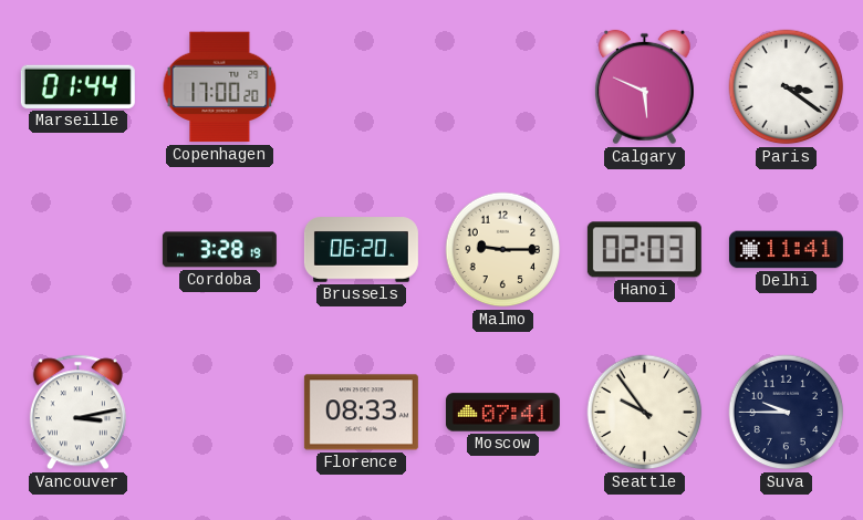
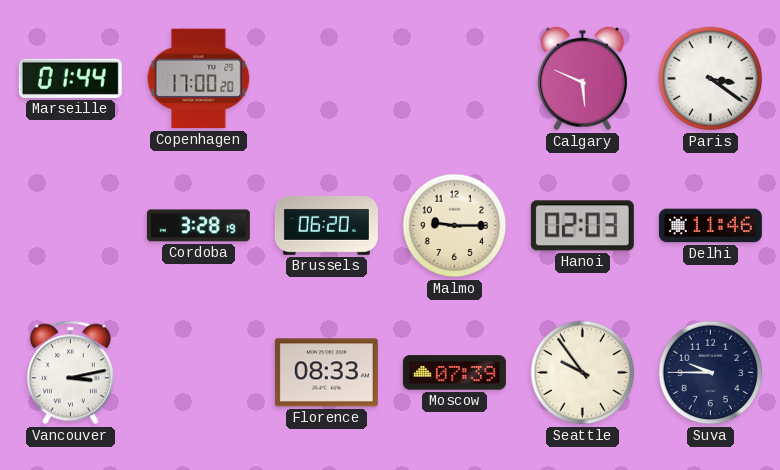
Delhi: 11:41 -> 11:46
Moscow: 07:41 -> 07:39
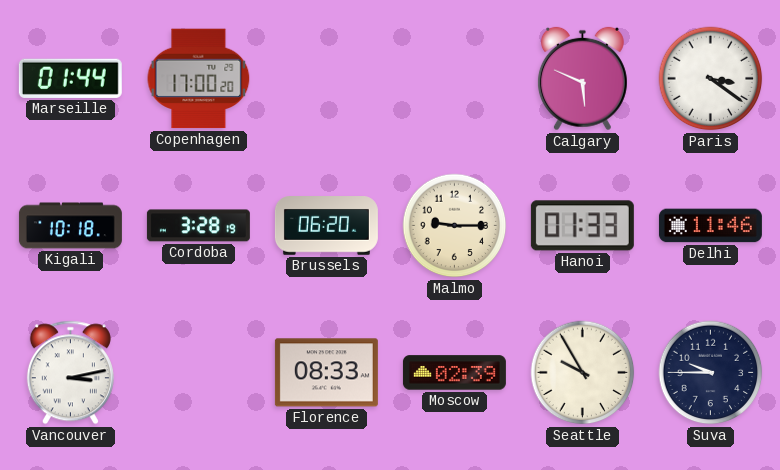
Kigali: none -> 10:18
Hanoi: 02:03 -> 01:33
Moscow: 07:39 -> 02:39
Seattle: 9:54 -> 9:55
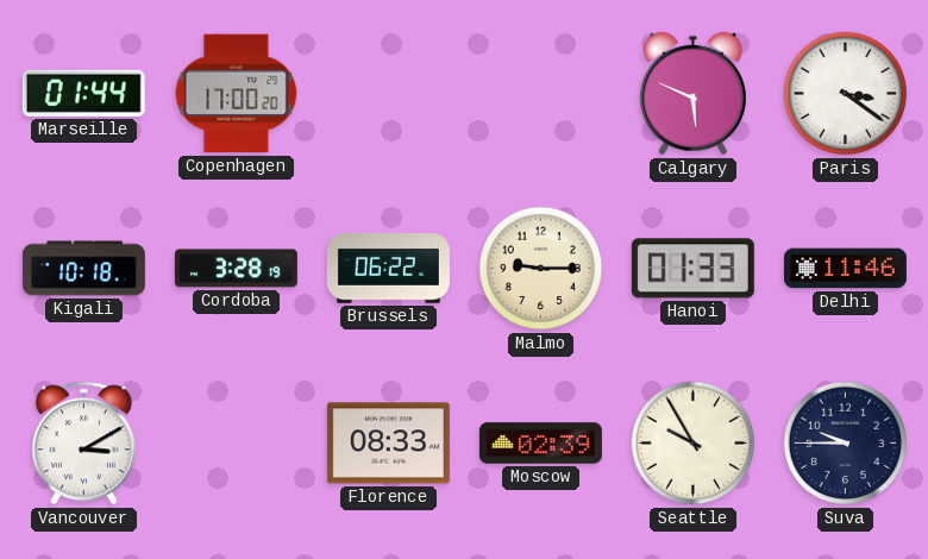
Brussels: 06:20 -> 06:22
Vancouver: 3:13 -> 3:10
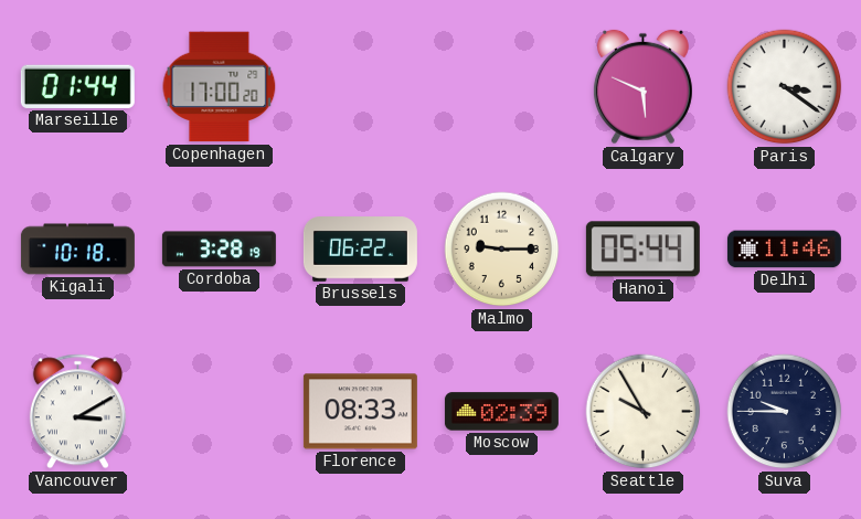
Hanoi: 01:33 -> 05:44
